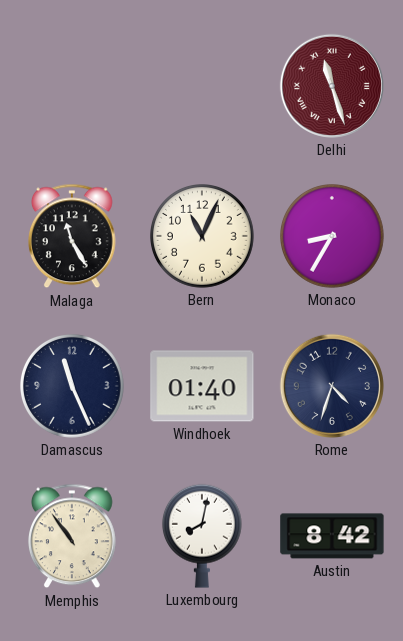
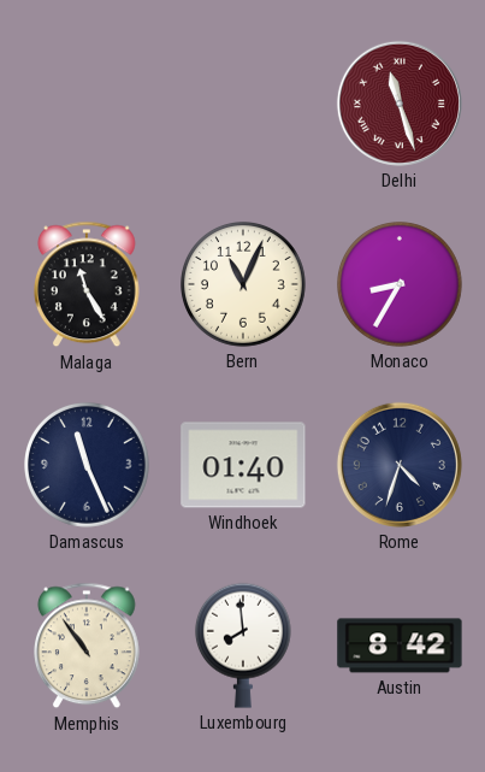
Luxembourg: 8:02 -> 7:59
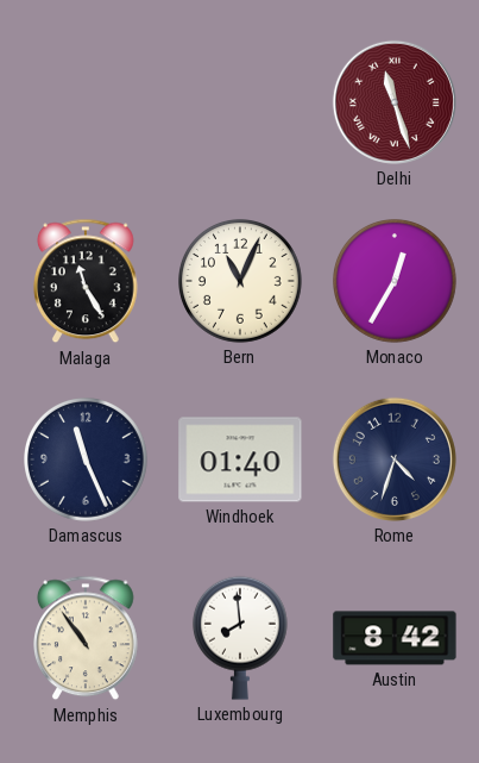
Monaco: 8:35 -> 12:35
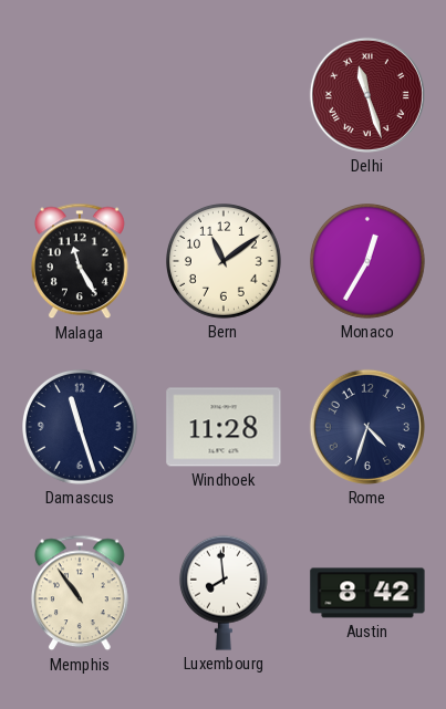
Bern: 11:04 -> 11:09
Damascus: 11:26 -> 11:27
Windhoek: 01:40 -> 11:28
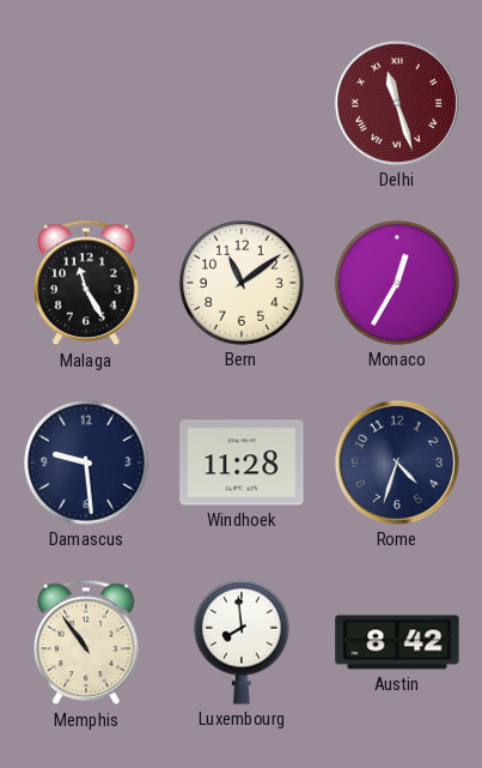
Damascus: 11:27 -> 9:29
